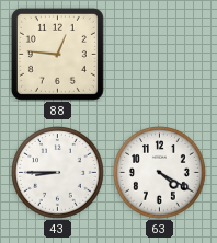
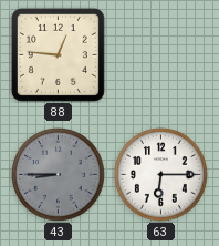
43 dial: white -> grey
63: 4:20 -> 6:15
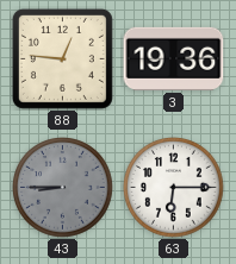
3: none -> 19:36
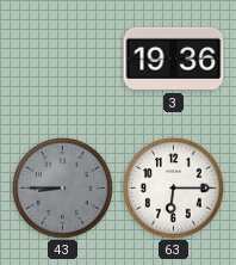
88: 12:46 -> none
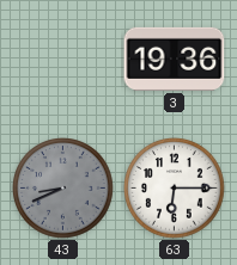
43: 8:45 -> 8:41
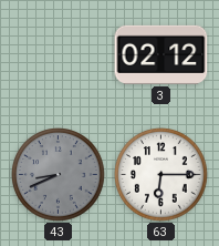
3: 19:36 -> 02:12
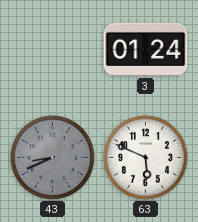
3: 02:12 -> 01:24
63: 6:15 -> 5:49
